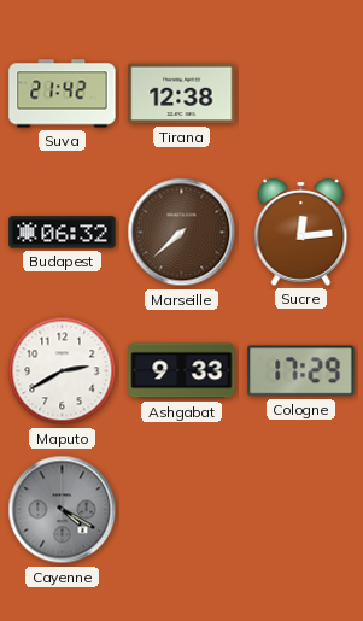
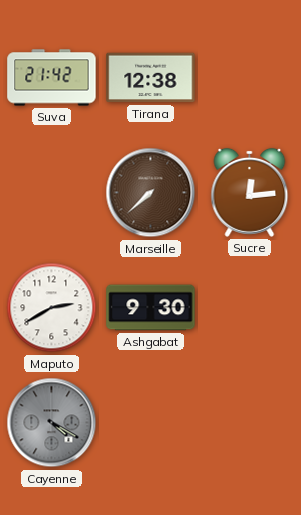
Budapest: 06:32 -> none
Ashgabat: 9:33 -> 9:30
Cologne: 17:29 -> none
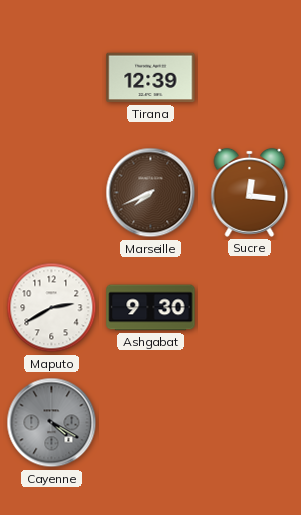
Suva: 21:42 -> none
Tirana: 12:38 -> 12:39
Marseille: 7:38 -> 7:41
Sucre: 12:14 -> 12:16
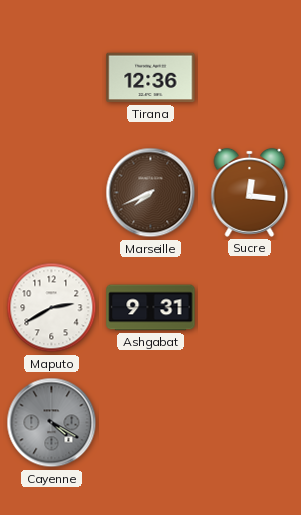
Tirana: 12:39 -> 12:36
Ashgabat: 9:30 -> 9:31
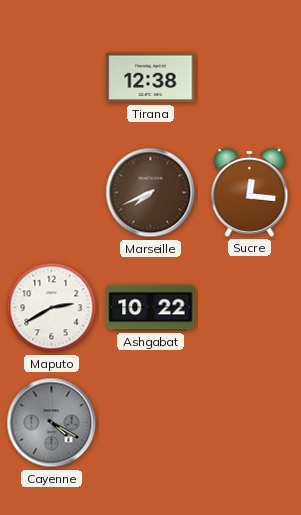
Tirana: 12:36 -> 12:38
Ashgabat: 9:31 -> 10:22
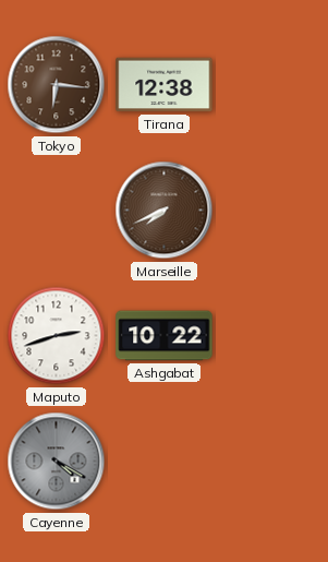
Tokyo: none -> 6:16
Sucre: 12:16 -> none
Maputo: 2:40 -> 2:42
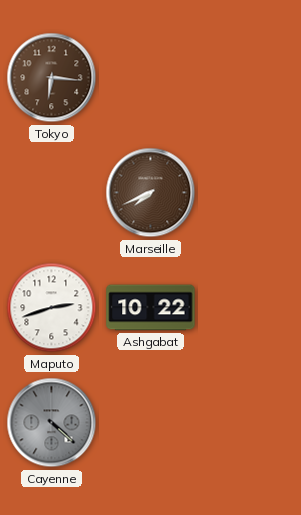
Tirana: 12:38 -> none
Cayenne: 4:20 -> 4:22
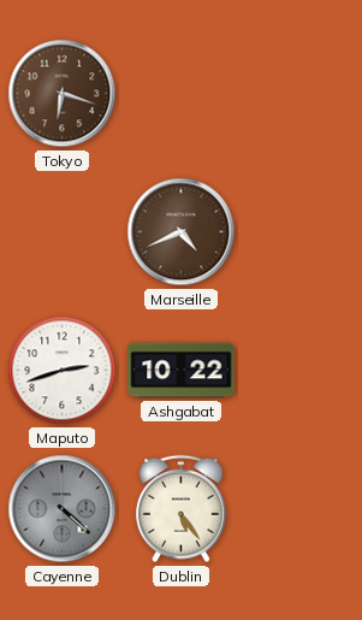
Tokyo: 6:16 -> 6:18
Marseille: 7:41 -> 4:41
Dublin: none -> 5:24
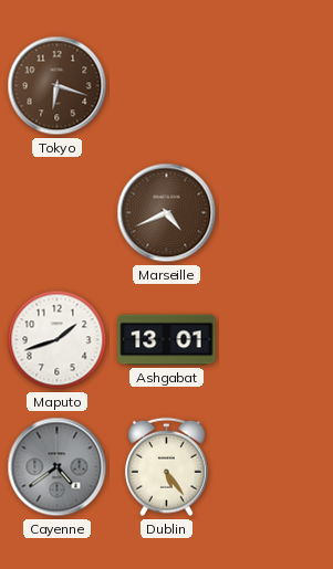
Maputo: 2:42 -> 1:42
Ashgabat: 10:22 -> 13:01
Cayenne: 4:22 -> 4:39
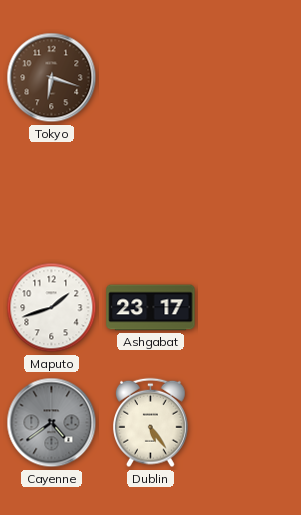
Marseille: 4:41 -> none
Ashgabat: 13:01 -> 23:17
